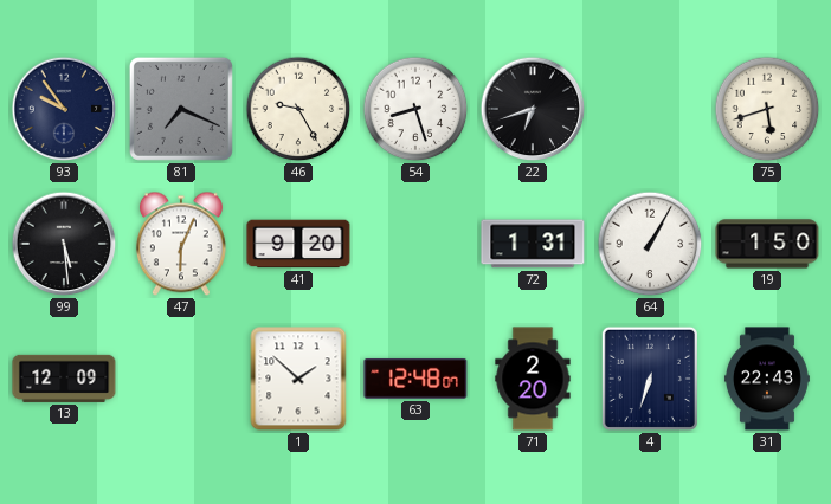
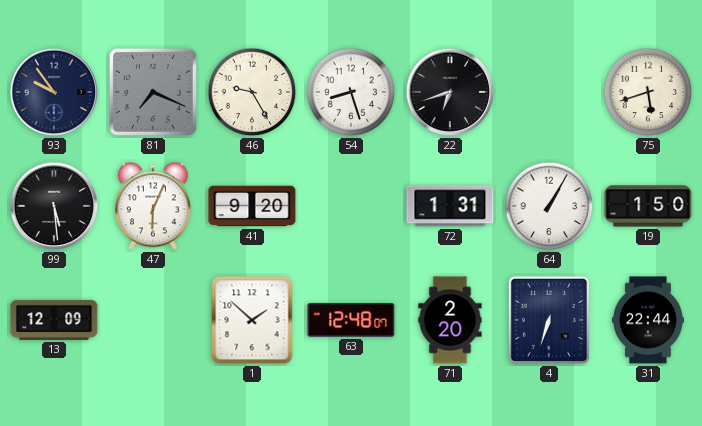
31: 22:43 -> 22:44
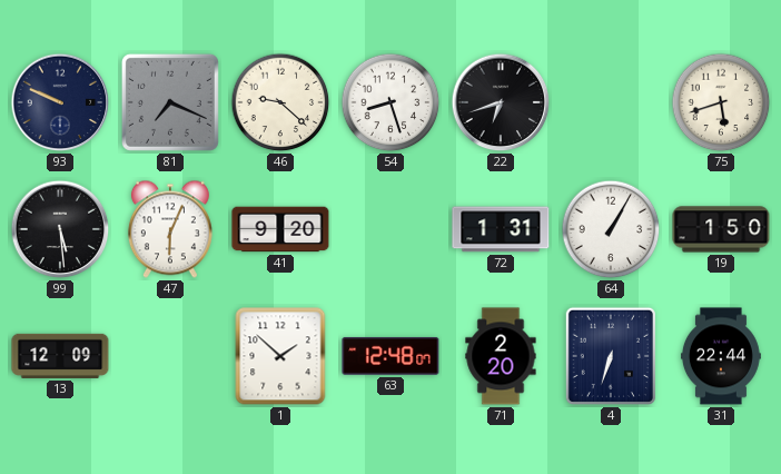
93: 9:54 -> 9:49
46: 9:25 -> 9:22
